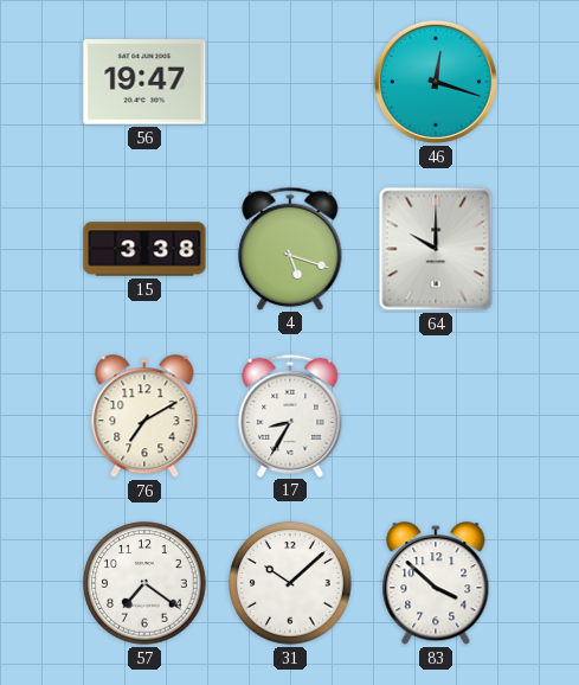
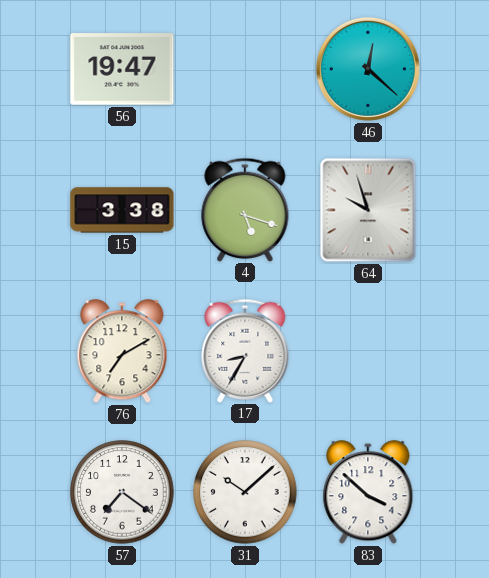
46: 12:18 -> 12:22
64: 10:00 -> 9:57
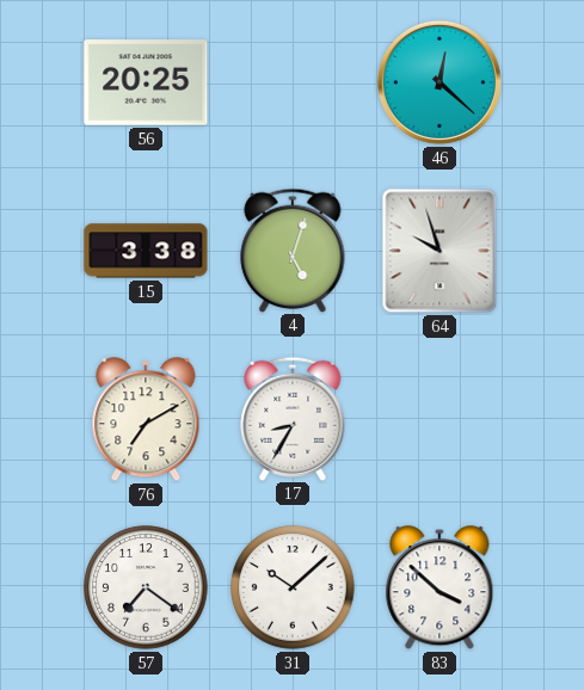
56: 19:47 -> 20:25
4: 5:18 -> 5:03
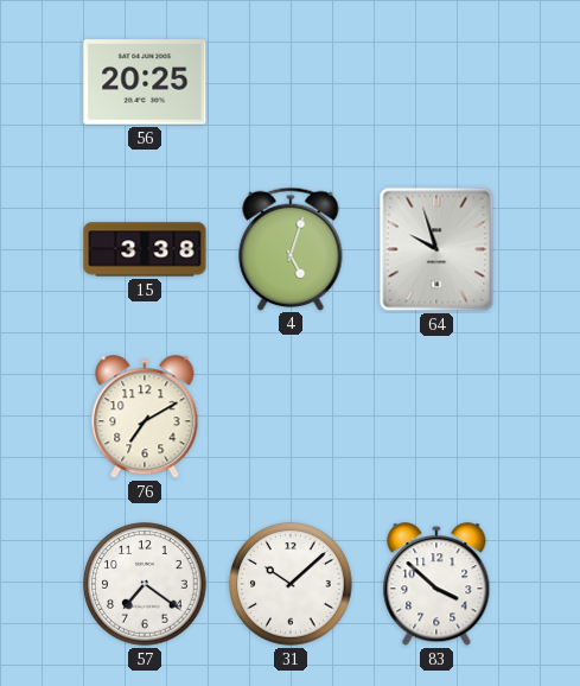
46: 12:22 -> none
17: 8:35 -> none
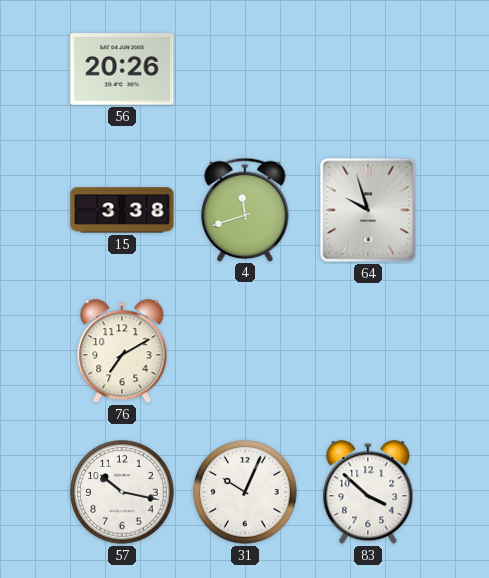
56: 20:25 -> 20:26
4: 5:03 -> 11:42
57: 7:21 -> 10:17
31: 10:08 -> 10:04
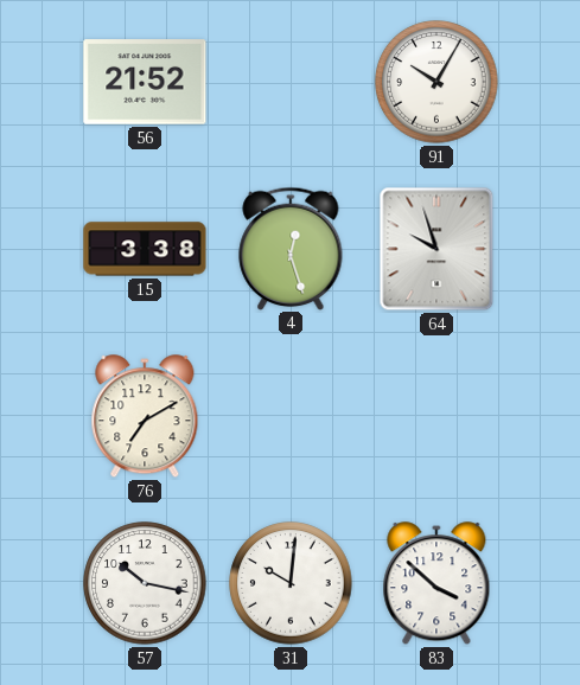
56: 20:26 -> 21:52
91: none -> 10:05
4: 11:42 -> 12:27
31: 10:04 -> 10:01
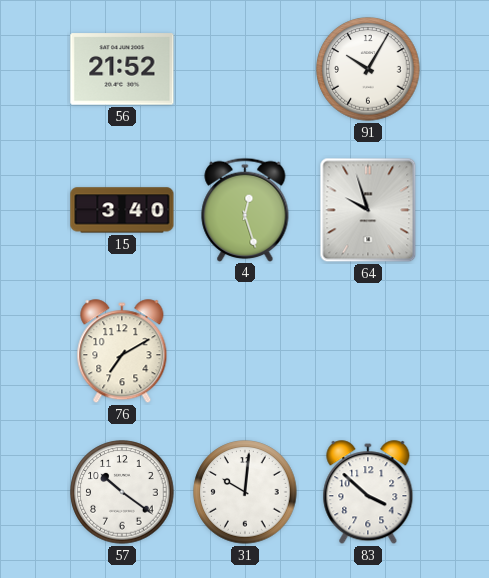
15: 3:38 -> 3:40
57: 10:17 -> 10:21
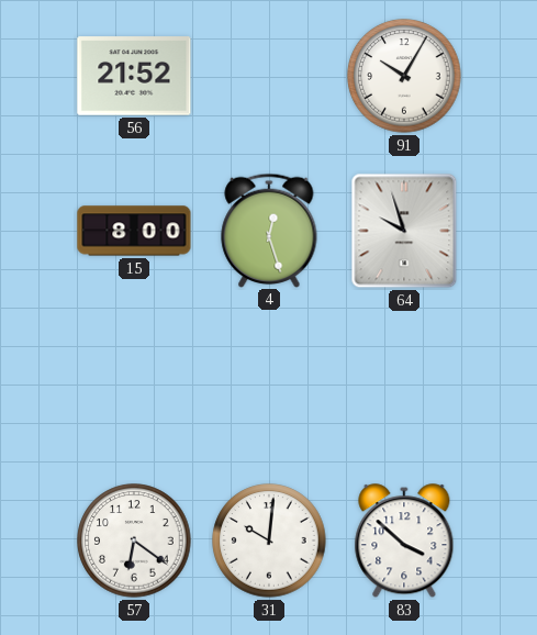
15: 3:40 -> 8:00
76: 7:10 -> none
57: 10:21 -> 6:21
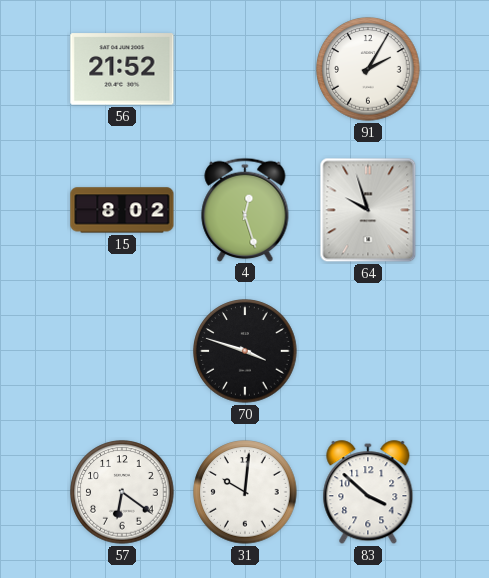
91: 10:05 -> 2:05
15: 8:00 -> 8:02
70: none -> 3:48
